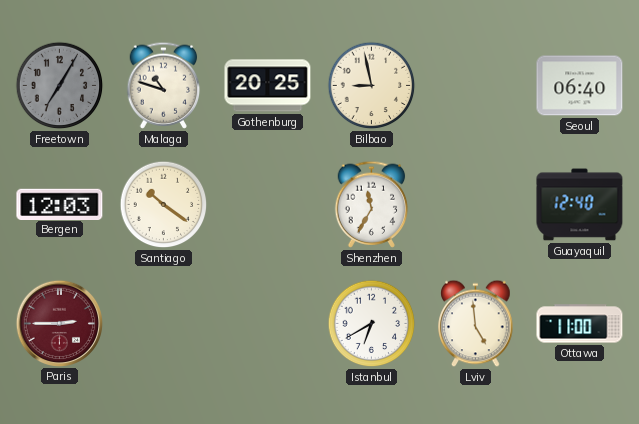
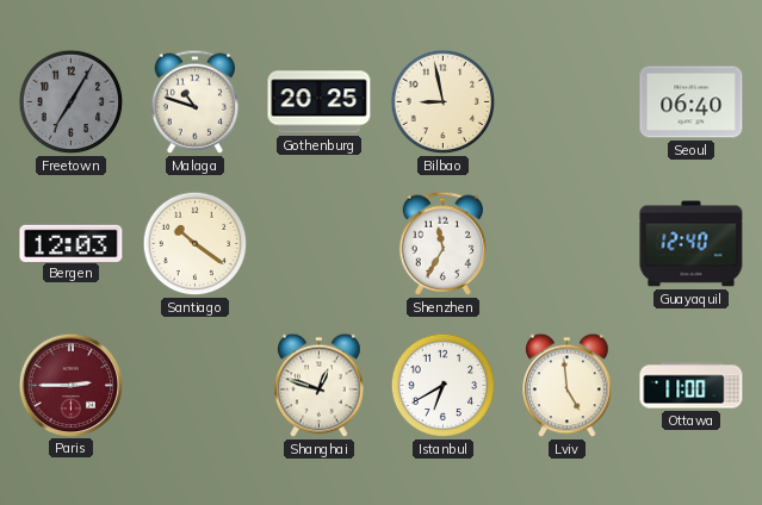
Shanghai: none -> 12:48
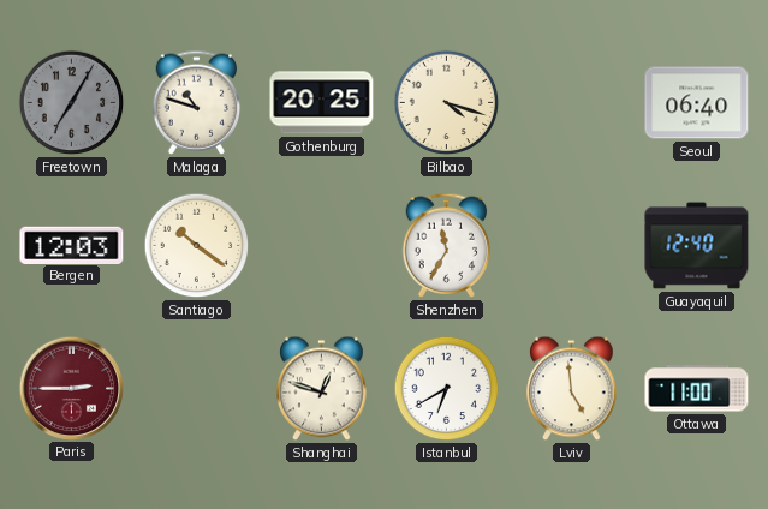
Bilbao: 8:58 -> 4:18
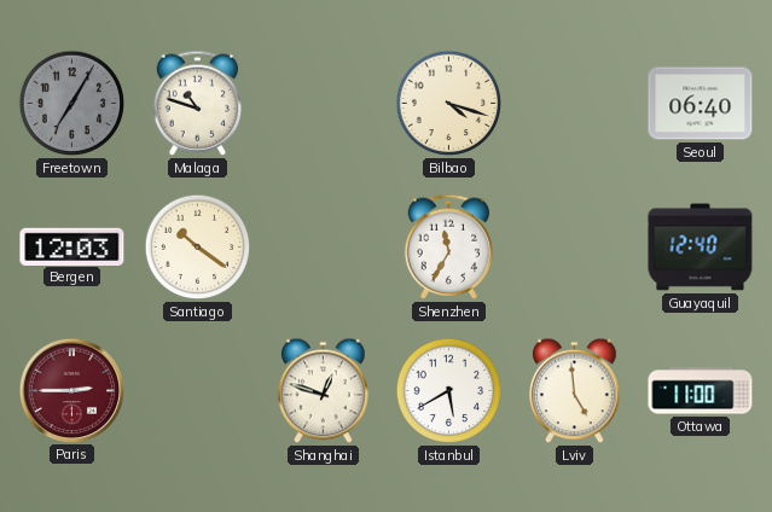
Gothenburg: 20:25 -> none
Istanbul: 6:40 -> 5:40
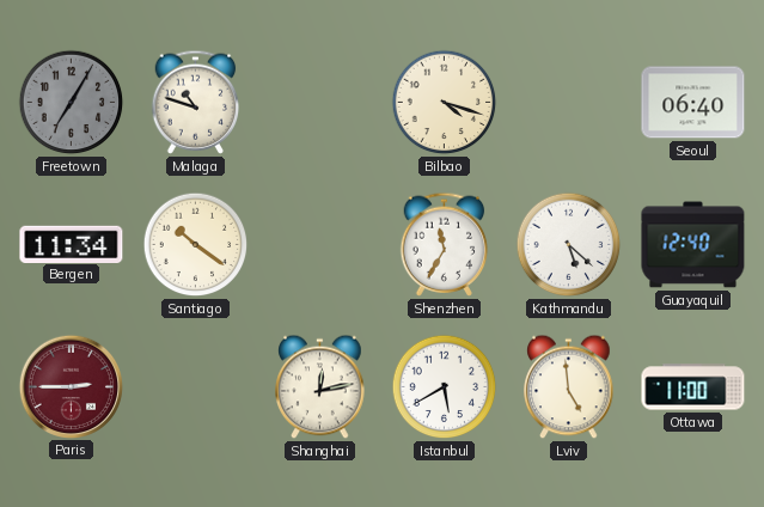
Bergen: 12:03 -> 11:34
Kathmandu: none -> 5:22
Shanghai: 12:48 -> 12:13
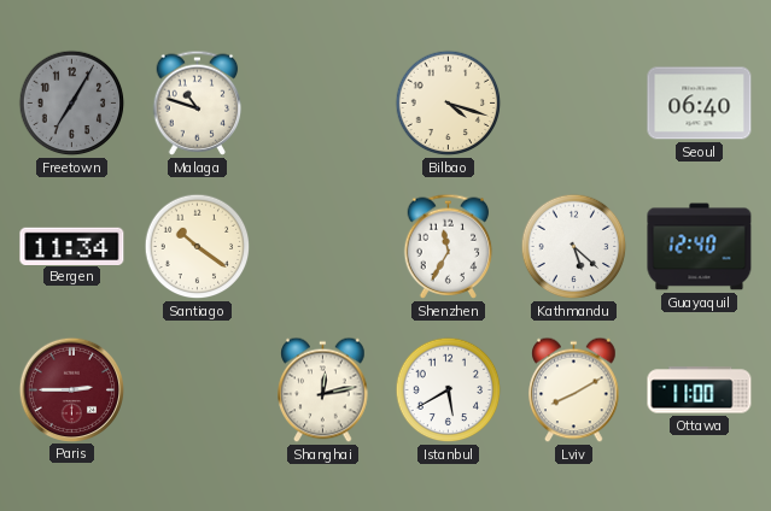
Lviv: 4:59 -> 8:10
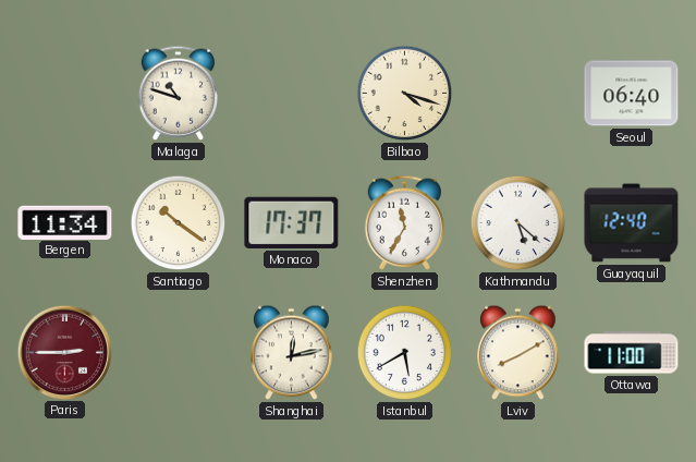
Freetown: 7:05 -> none
Monaco: none -> 17:37
